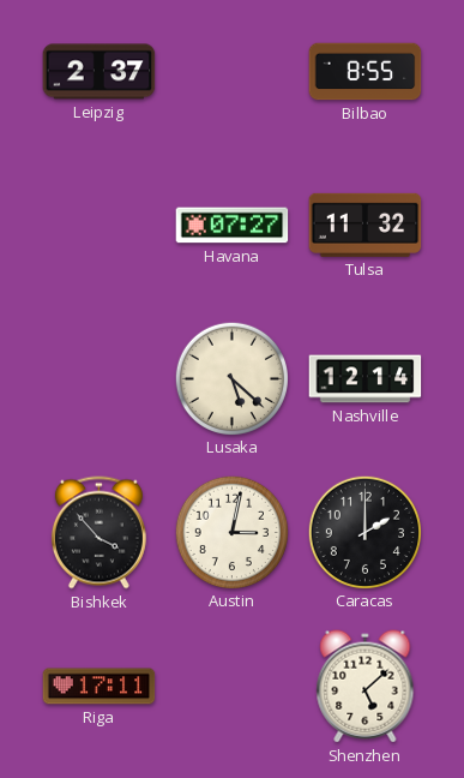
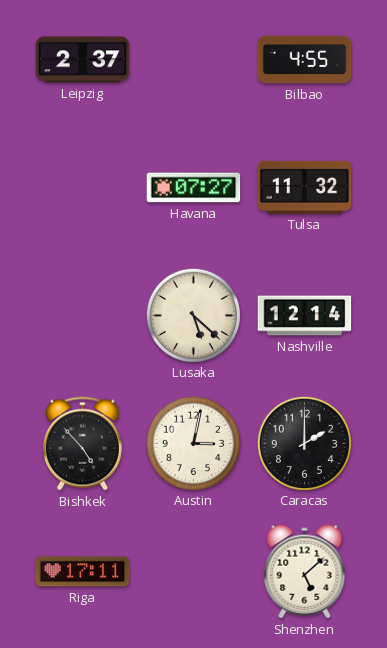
Bilbao: 8:55 -> 4:55
Bishkek: 3:53 -> 4:53
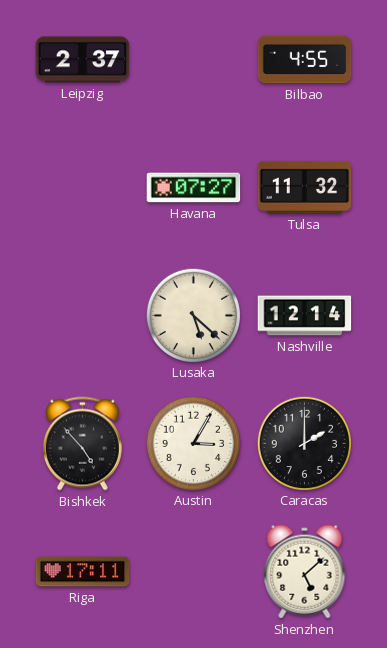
Austin: 3:02 -> 3:05
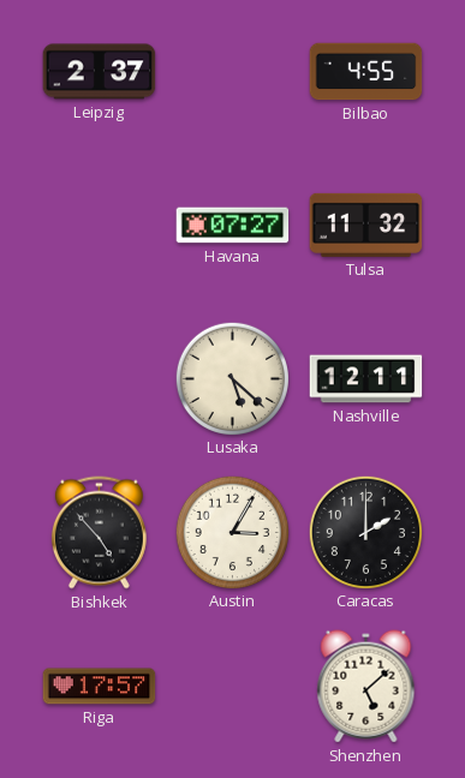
Nashville: 12:14 -> 12:11
Riga: 17:11 -> 17:57
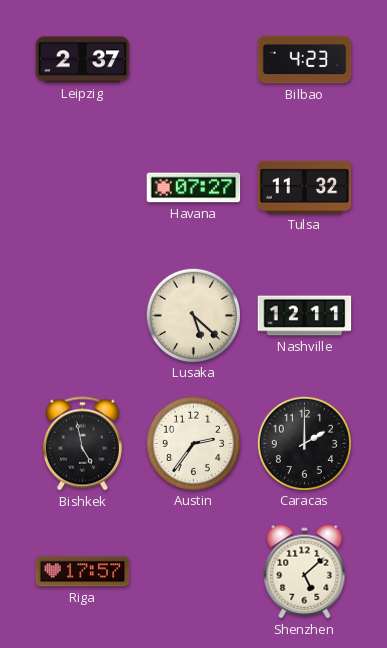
Bilbao: 4:55 -> 4:23
Bishkek: 4:53 -> 4:58
Austin: 3:05 -> 2:36
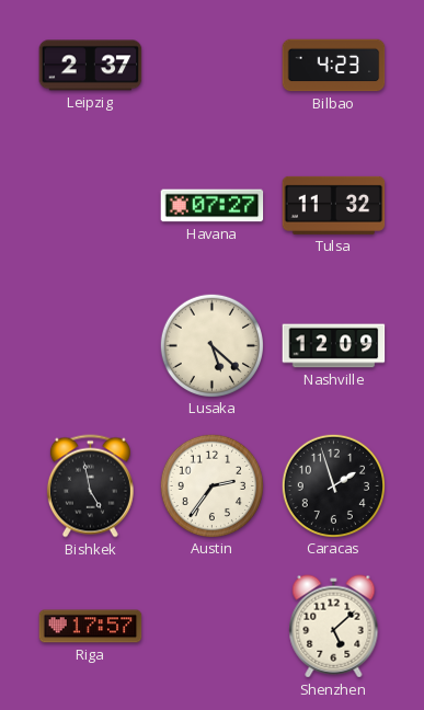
Nashville: 12:11 -> 12:09
Caracas: 2:00 -> 1:57
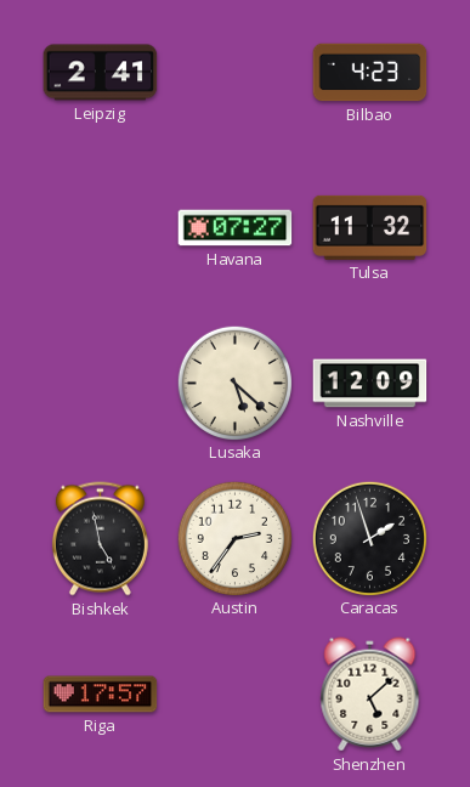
Leipzig: 2:37 -> 2:41
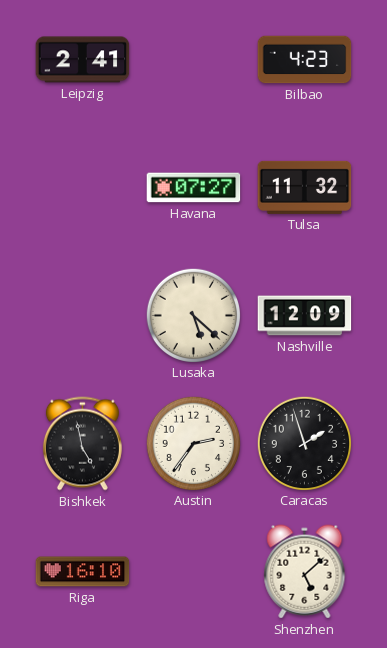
Riga: 17:57 -> 16:10
